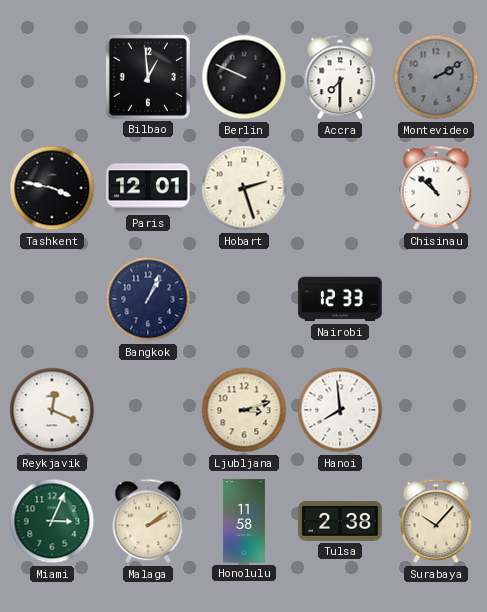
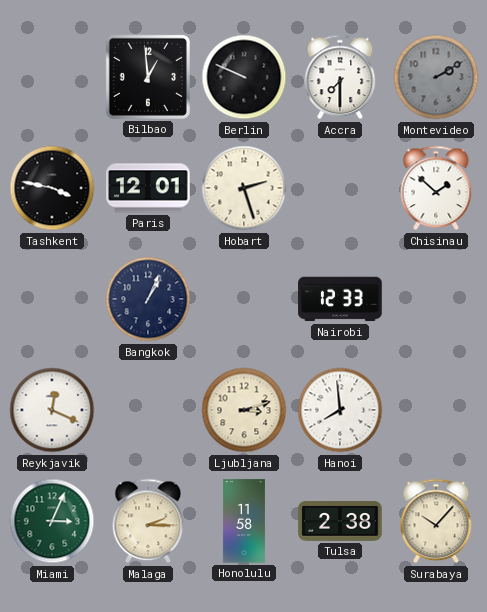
Chisinau: 10:52 -> 1:52
Malaga: 2:09 -> 2:15
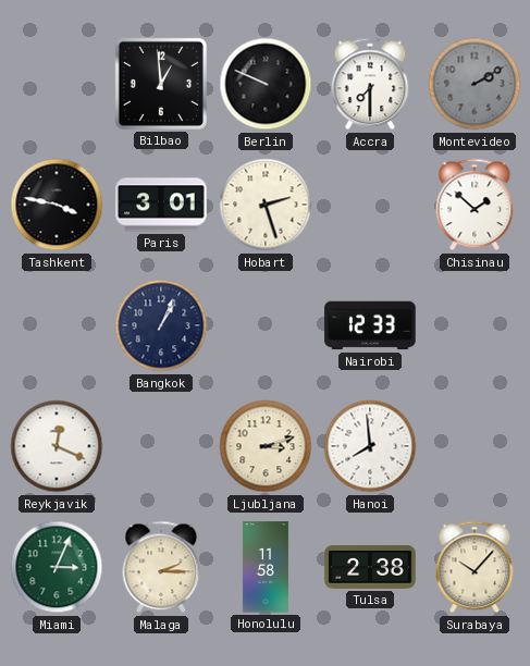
Paris: 12:01 -> 3:01
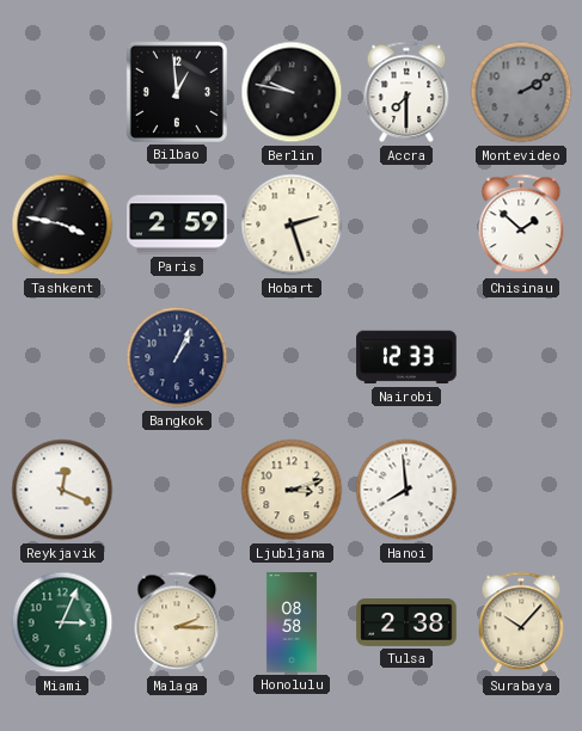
Berlin: 9:49 -> 9:47
Paris: 3:01 -> 2:59
Honolulu: 11:58 -> 08:58
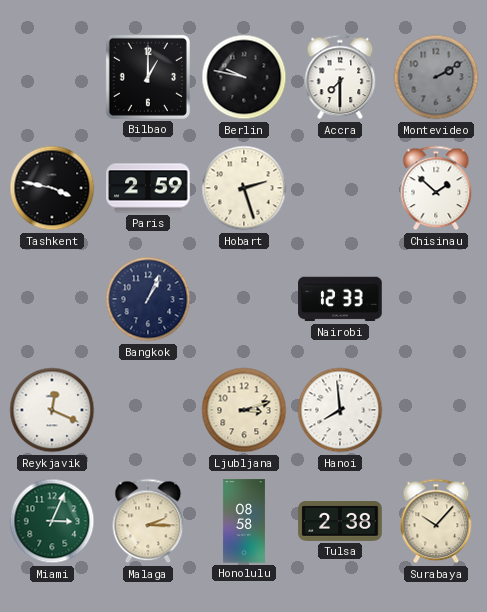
Bilbao: 12:59 -> 1:00
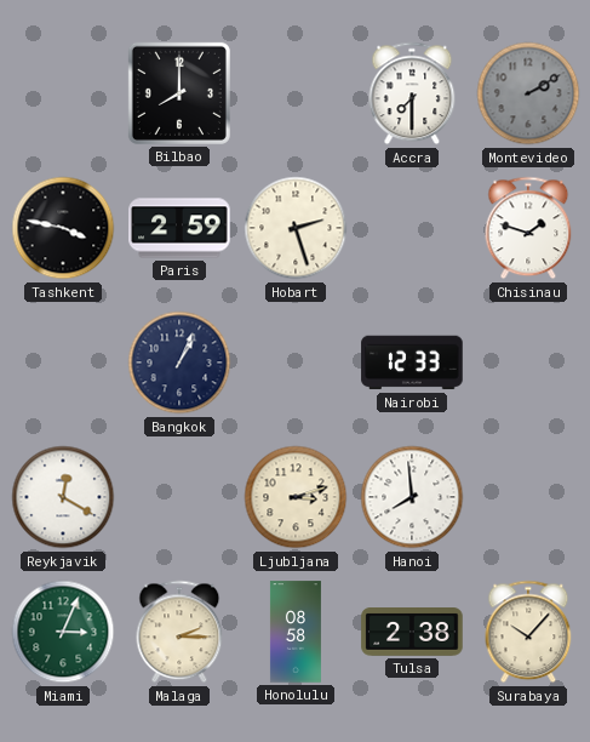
Bilbao: 1:00 -> 8:00
Berlin: 9:47 -> none
Chisinau: 1:52 -> 1:48
Reykjavik: 12:19 -> 12:20
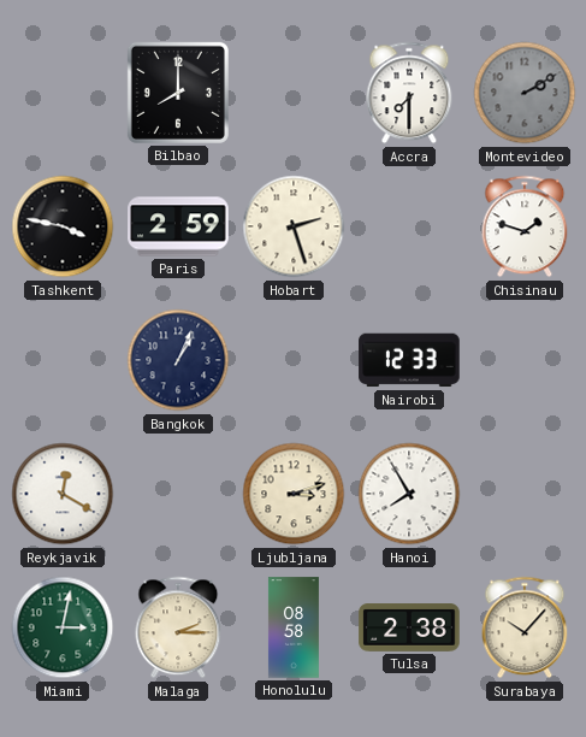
Hanoi: 7:59 -> 7:55
Miami: 3:04 -> 3:02
